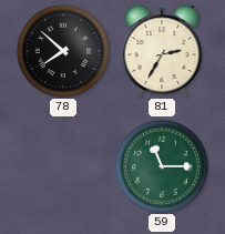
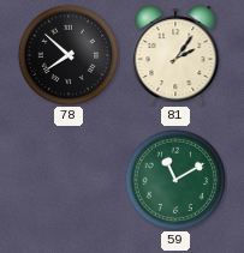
81: 2:35 -> 2:06
59: 11:15 -> 11:10
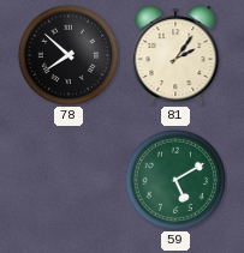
59: 11:10 -> 5:10
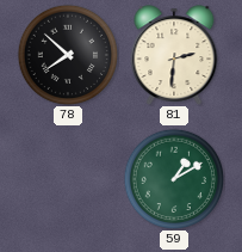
81: 2:06 -> 2:31
59: 5:10 -> 1:10
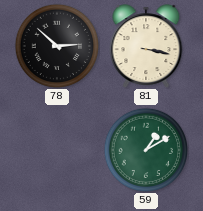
78: 7:52 -> 2:52
81: 2:31 -> 3:17
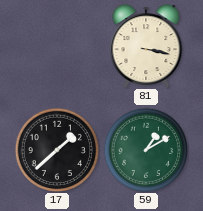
78: 2:52 -> none
17: none -> 1:38
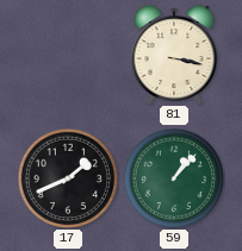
17: 1:38 -> 1:41
59: 1:10 -> 1:07
